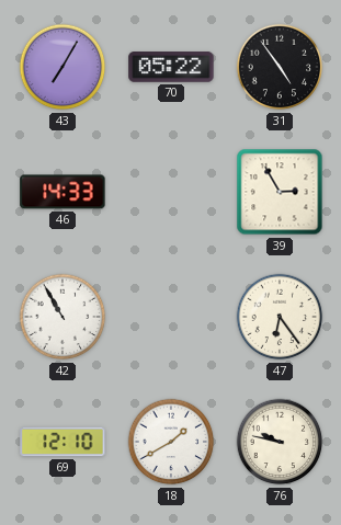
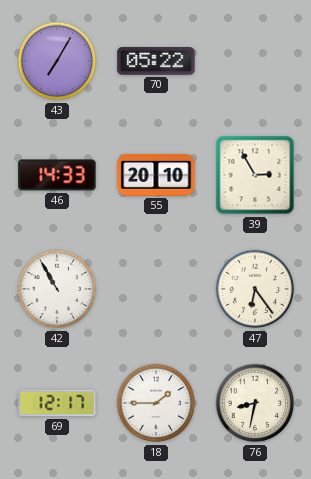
31: 4:54 -> none
55: none -> 20:10
69: 12:10 -> 12:17
18: 1:40 -> 1:45
76: 9:47 -> 8:32
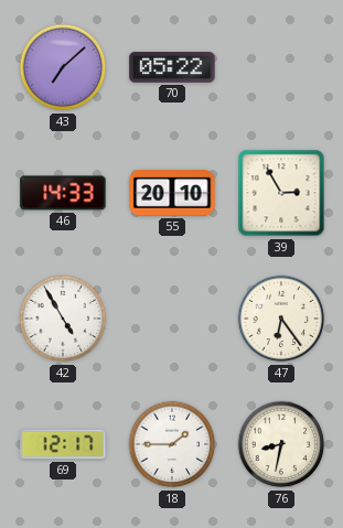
43: 7:05 -> 7:08
42: 10:55 -> 4:55
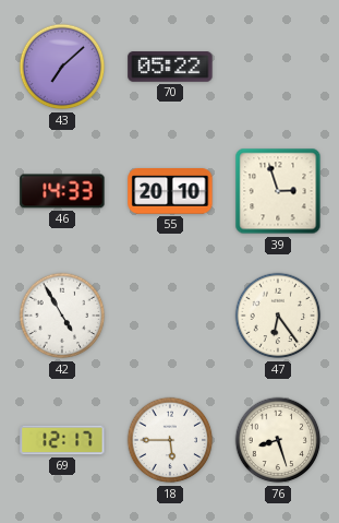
39: 2:55 -> 2:57
18: 1:45 -> 5:45
76: 8:32 -> 8:27
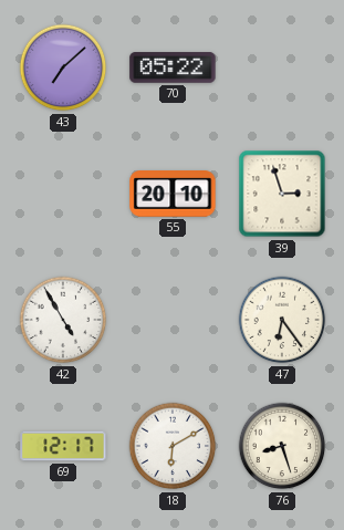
46: 14:33 -> none
18: 5:45 -> 6:10
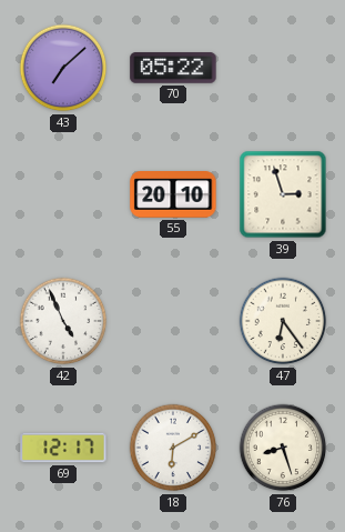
42: 4:55 -> 4:56
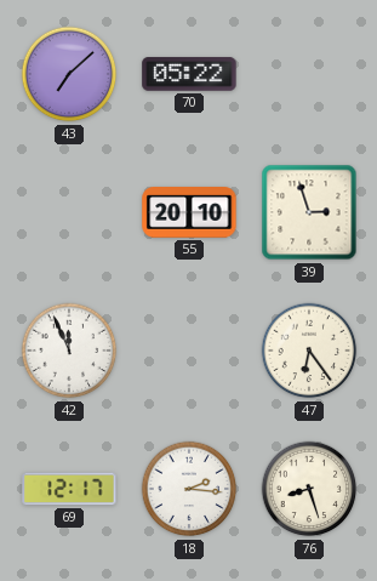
42: 4:56 -> 11:56
18: 6:10 -> 2:16
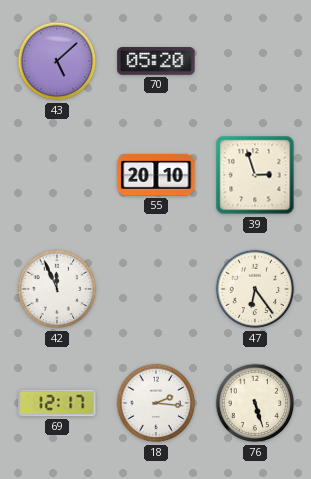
43: 7:08 -> 5:08
70: 05:22 -> 05:20
76: 8:27 -> 5:27
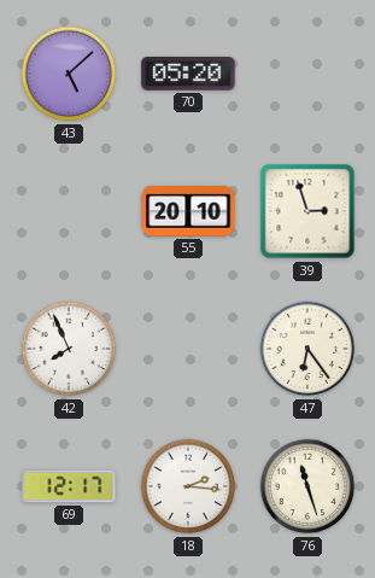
42: 11:56 -> 7:56
76: 5:27 -> 11:27
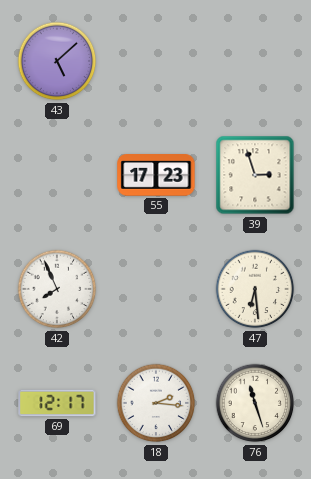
70: 05:20 -> none
55: 20:10 -> 17:23
47: 6:24 -> 6:29
